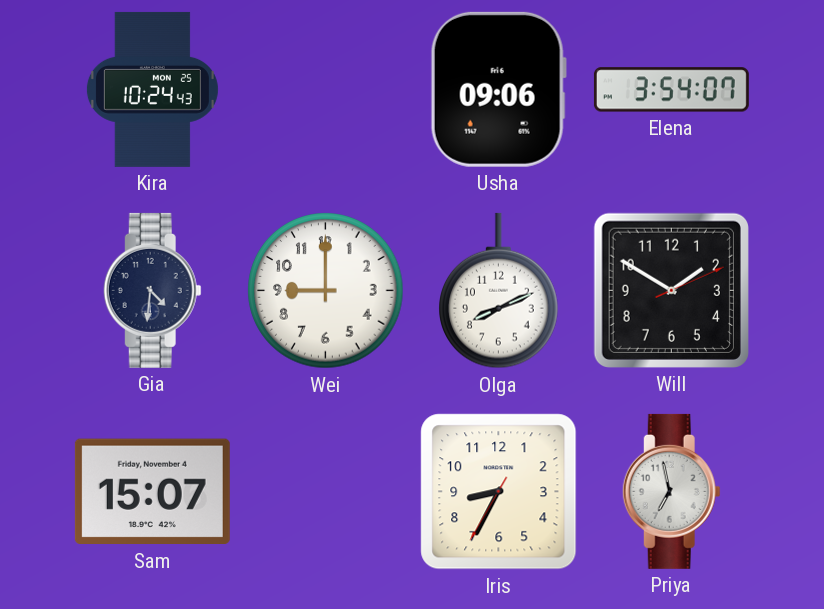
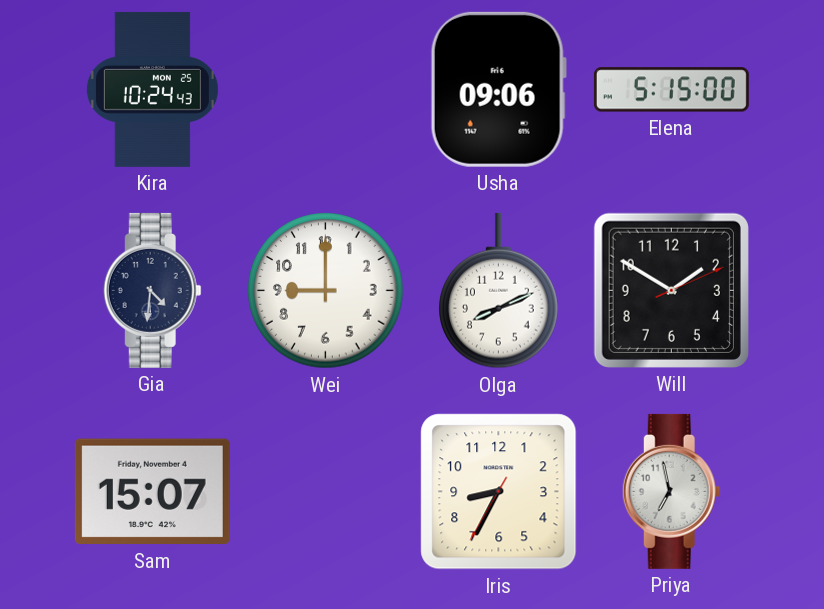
Elena: 3:54 -> 5:15
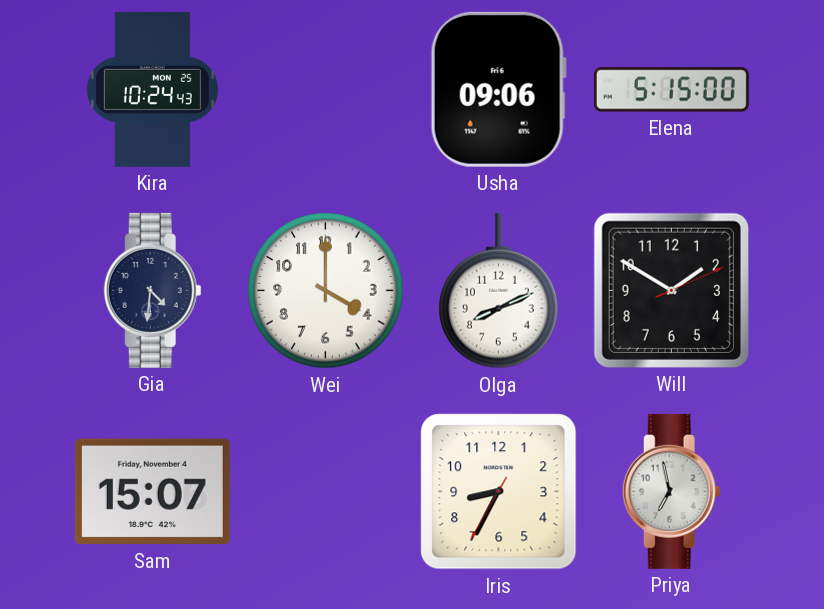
Wei: 9:00 -> 4:00
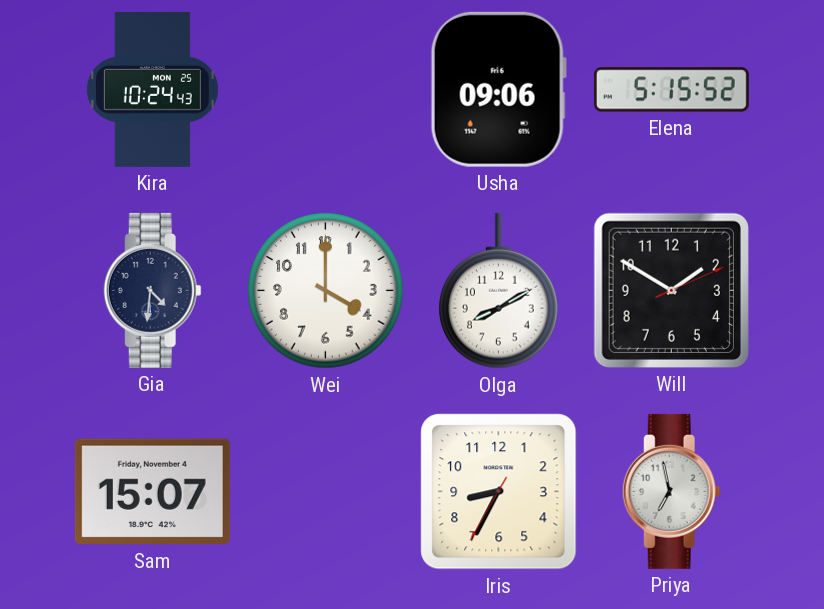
Elena: 5:15:00 -> 5:15:52
Olga: 8:11 -> 8:10
